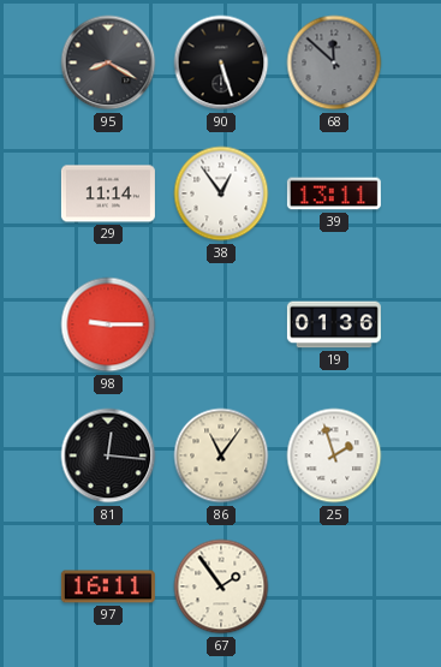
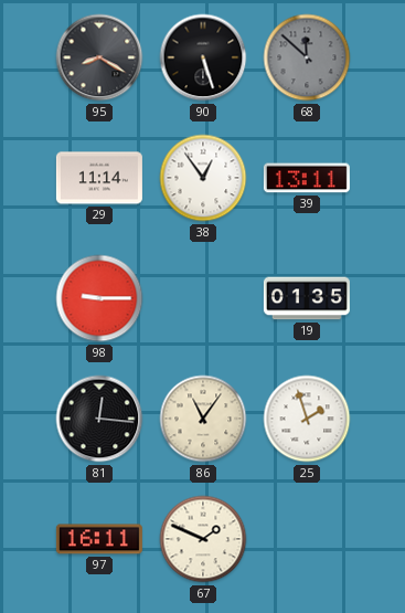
19: 01:36 -> 01:35
67: 1:54 -> 1:49
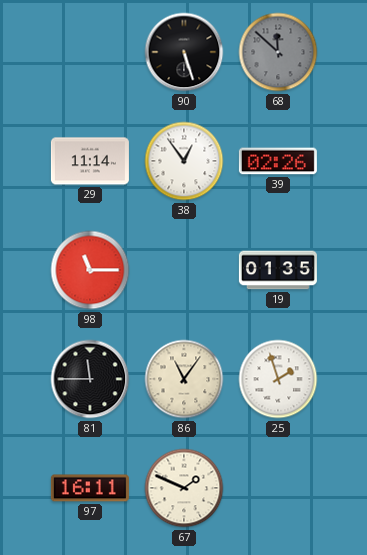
95: 8:20 -> none
39: 13:11 -> 02:26
98: 9:15 -> 11:15
81: 12:16 -> 11:45
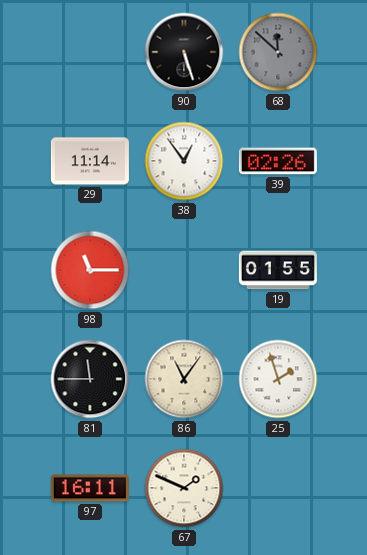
19: 01:35 -> 01:55
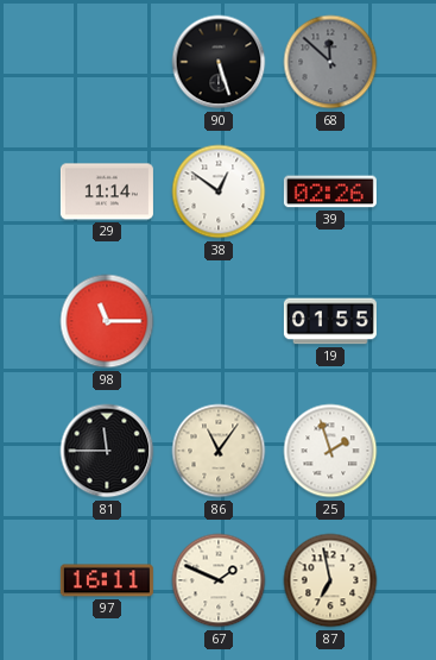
38: 12:54 -> 12:51
87: none -> 6:58
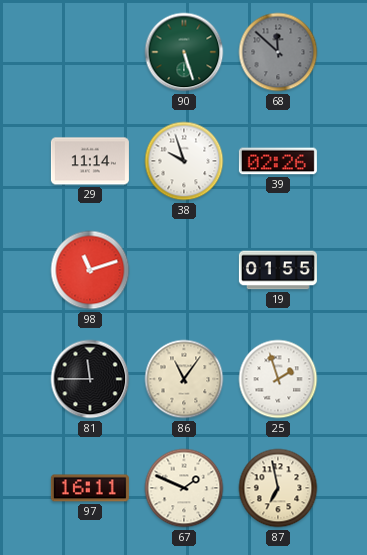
90 dial: black -> green
38: 12:51 -> 9:57
98: 11:15 -> 11:12
